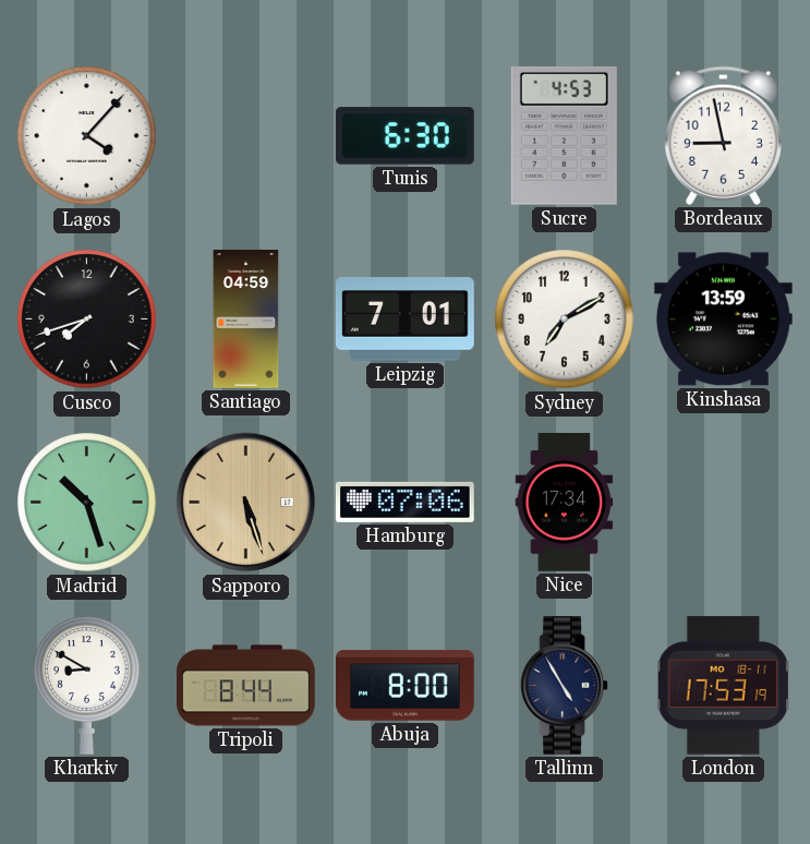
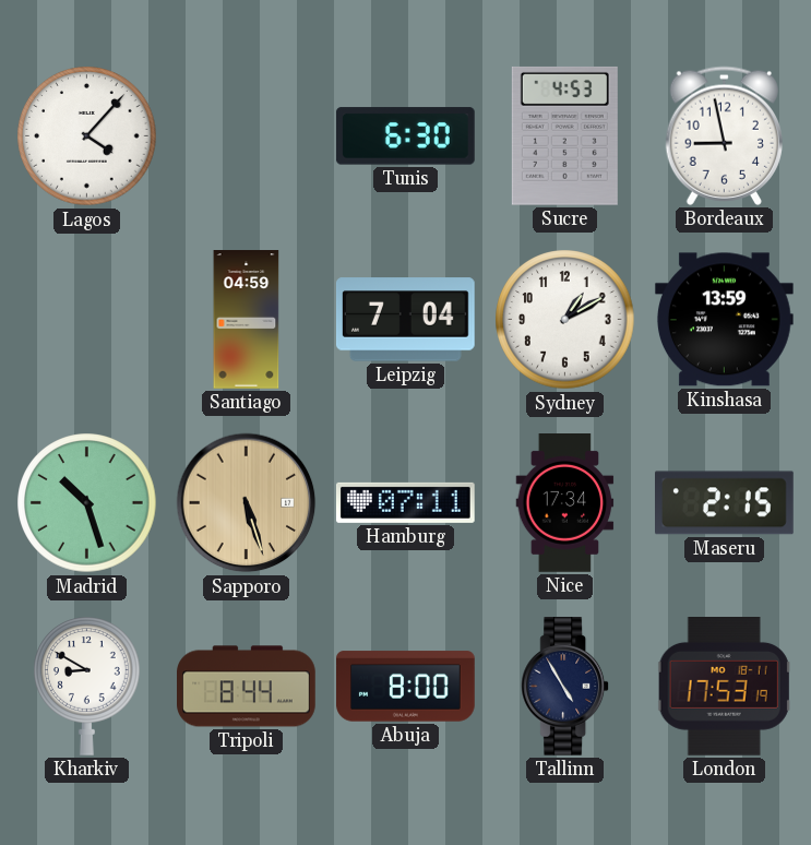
Cusco: 7:42 -> none
Leipzig: 7:01 -> 7:04
Sydney: 7:10 -> 1:10
Hamburg: 07:06 -> 07:11
Maseru: none -> 2:15
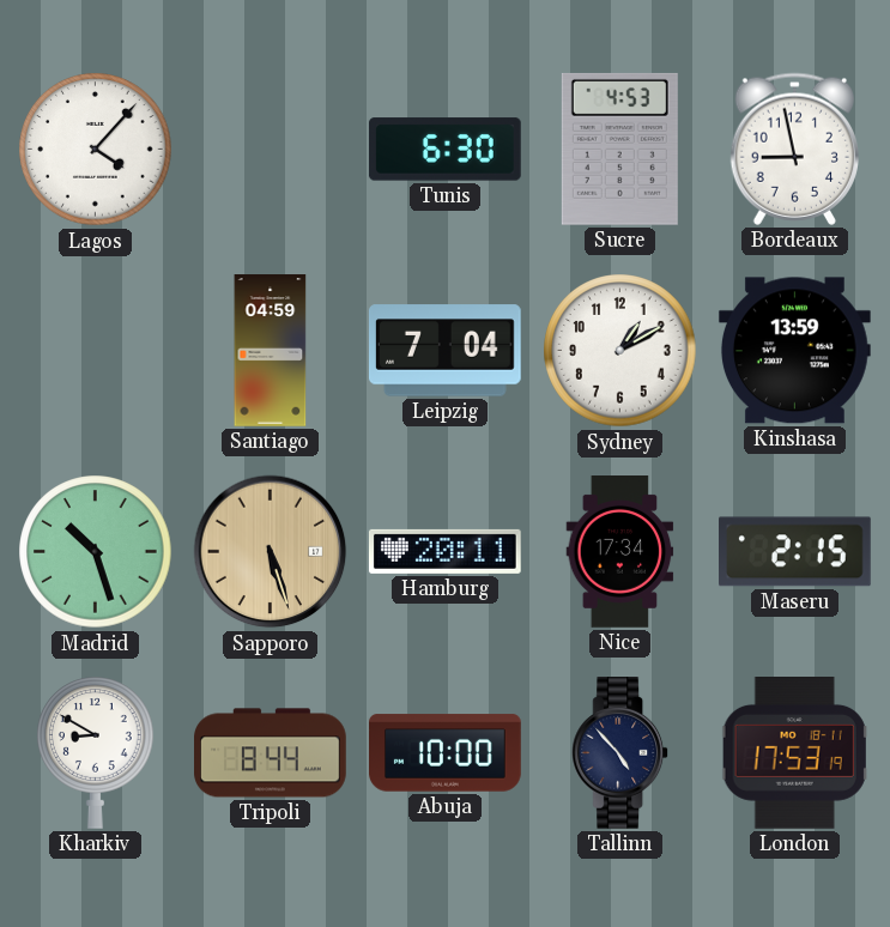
Hamburg: 07:11 -> 20:11
Abuja: 8:00 -> 10:00
Tallinn: 4:55 -> 4:53
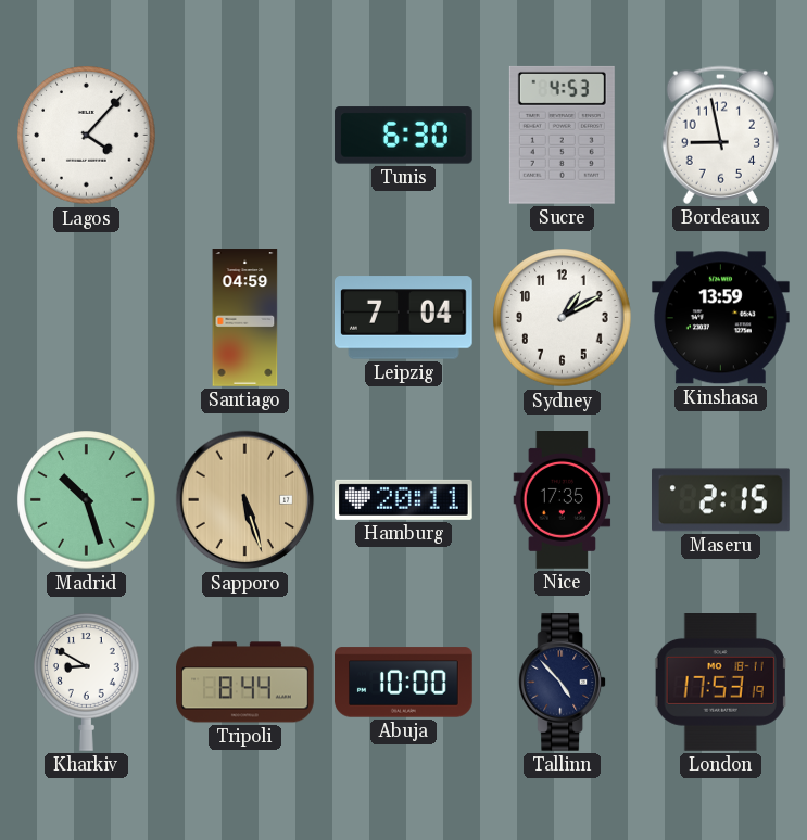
Nice: 17:34 -> 17:35
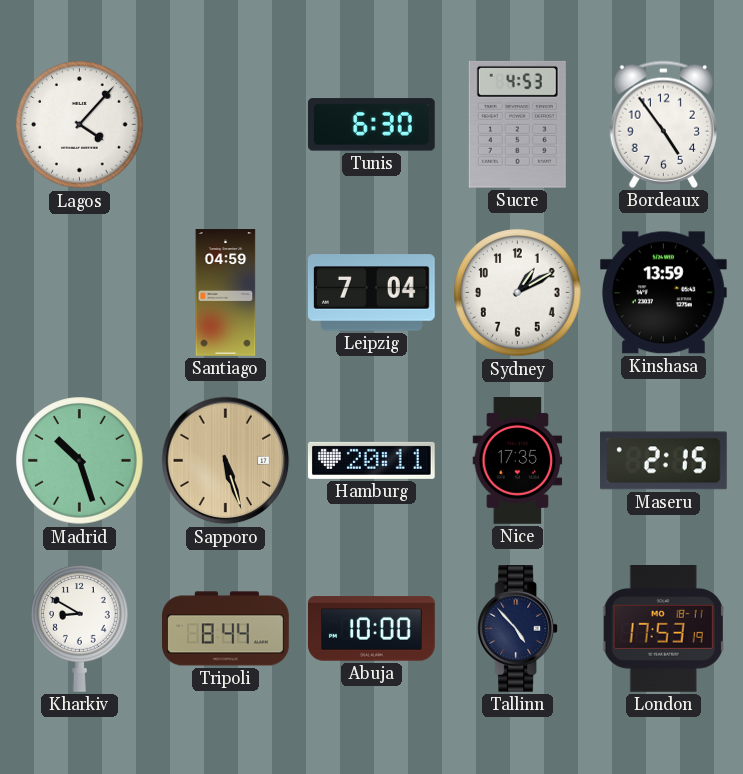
Bordeaux: 8:58 -> 4:54
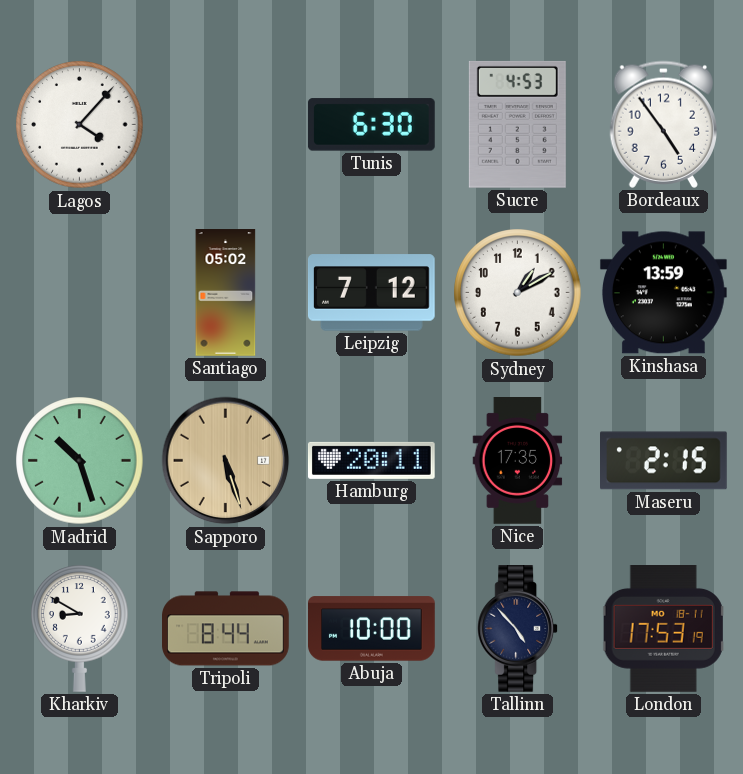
Santiago: 04:59 -> 05:02
Leipzig: 7:04 -> 7:12
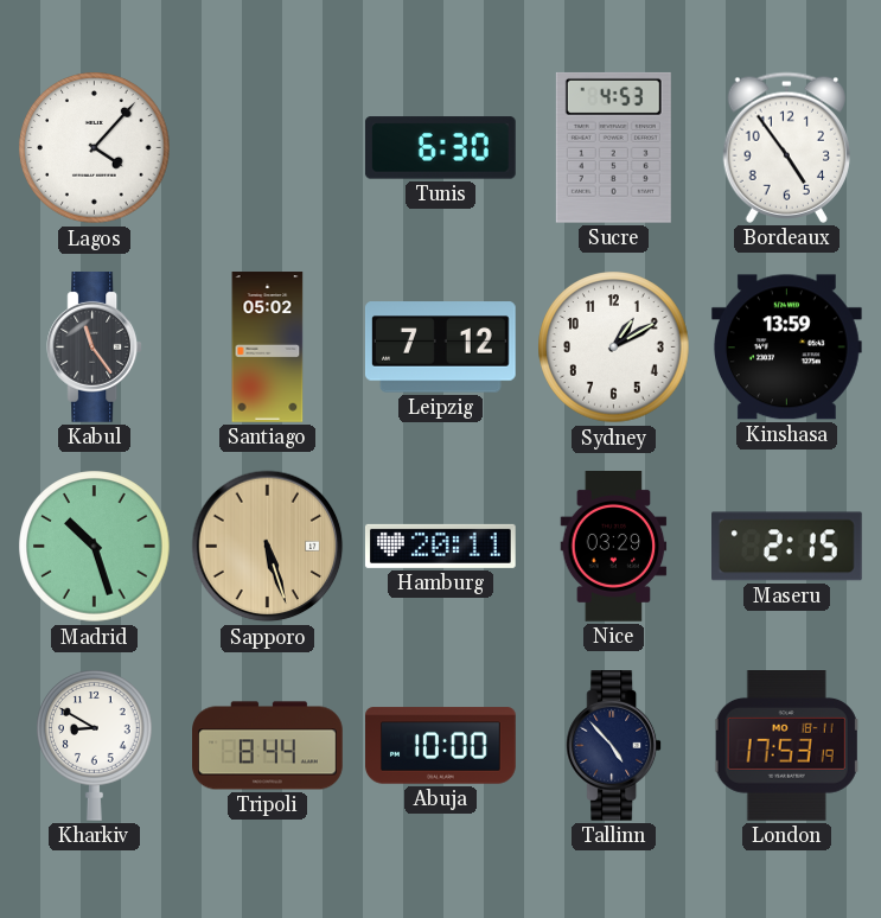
Kabul: none -> 11:24
Nice: 17:35 -> 03:29
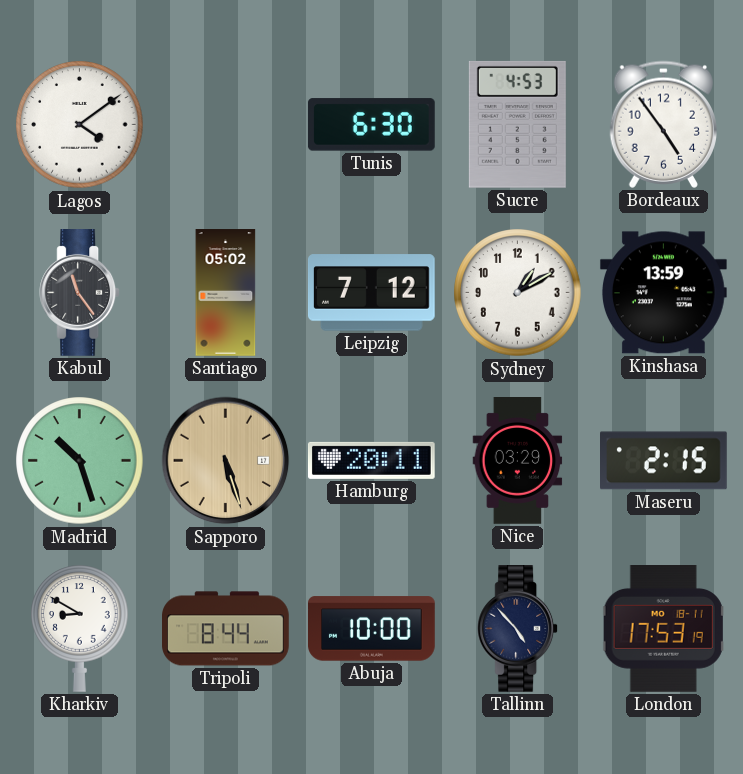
Lagos: 4:07 -> 4:09
